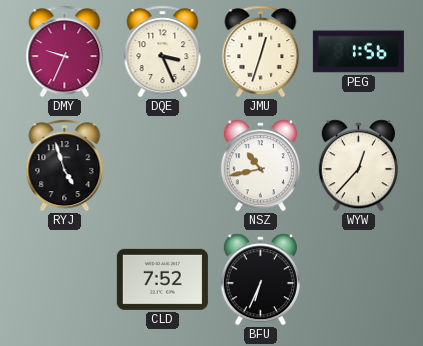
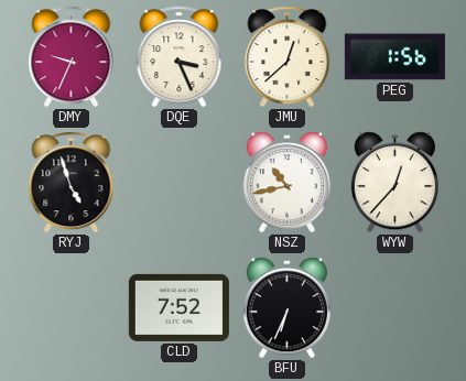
JMU: 12:33 -> 12:38
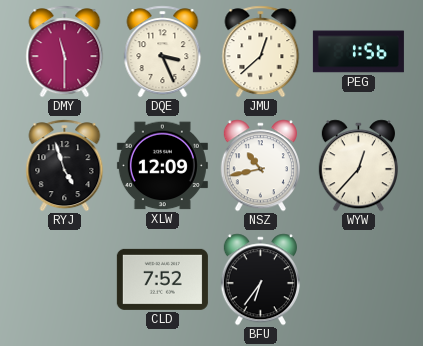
DMY: 9:34 -> 11:30
XLW: none -> 12:09
BFU: 6:34 -> 6:36
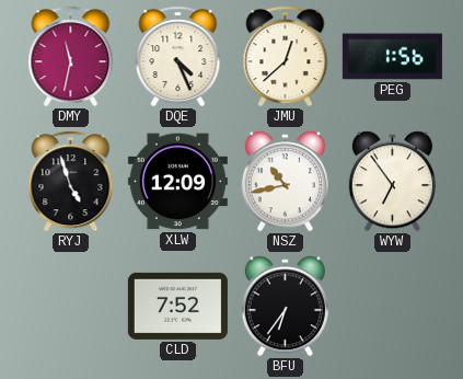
DMY: 11:30 -> 11:32
DQE: 3:26 -> 4:26
WYW: 12:37 -> 6:54
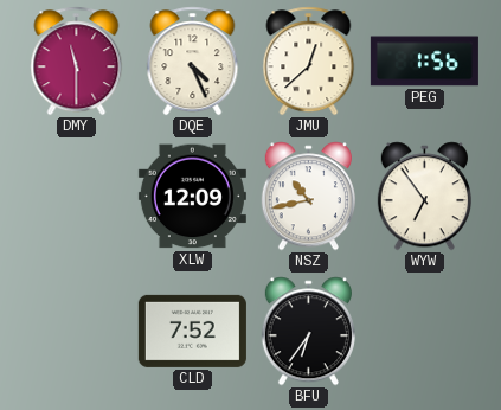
DMY: 11:32 -> 11:30
RYJ: 4:57 -> none
